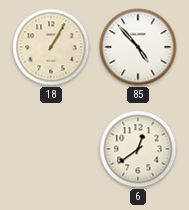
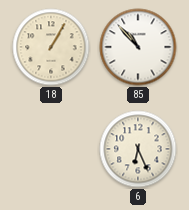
85: 4:53 -> 10:53
6: 12:39 -> 6:26
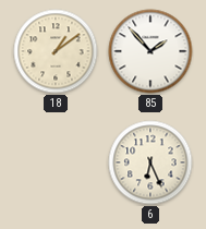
18: 1:05 -> 1:09
85: 10:53 -> 1:53
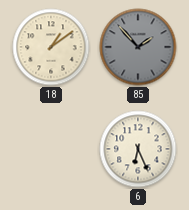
85 dial: white -> grey
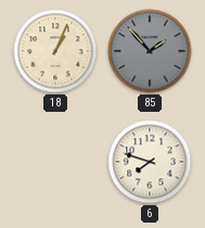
18: 1:09 -> 1:04
6: 6:26 -> 7:48
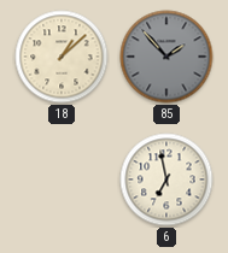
18: 1:04 -> 1:08
6: 7:48 -> 6:58
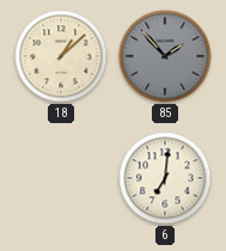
6: 6:58 -> 7:01
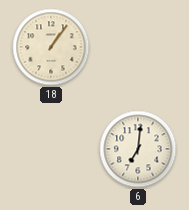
18: 1:08 -> 1:06
85: 1:53 -> none
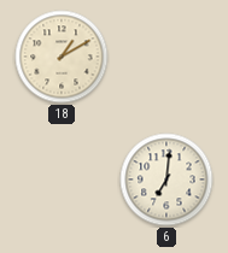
18: 1:06 -> 1:10
